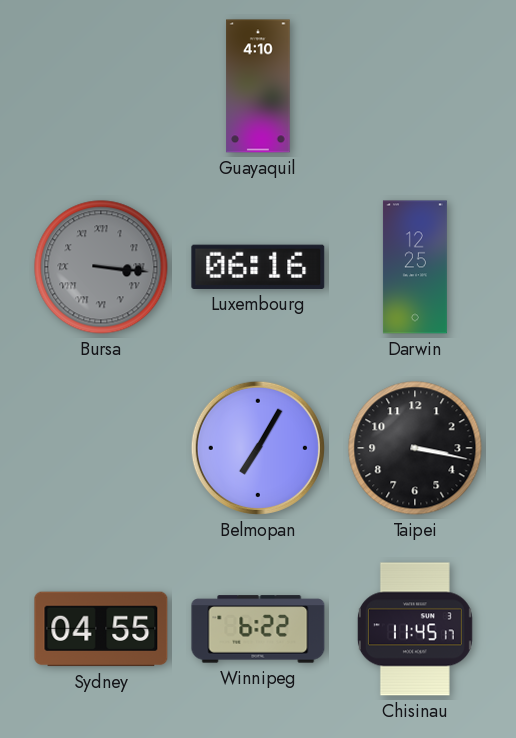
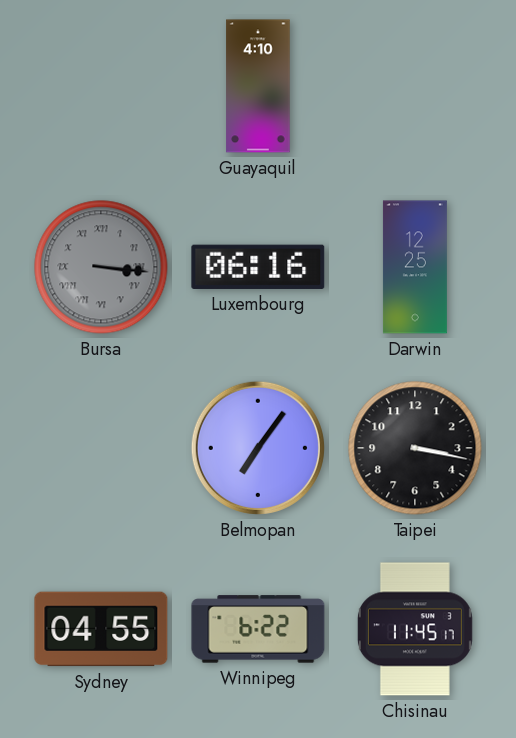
Belmopan: 7:05 -> 7:06
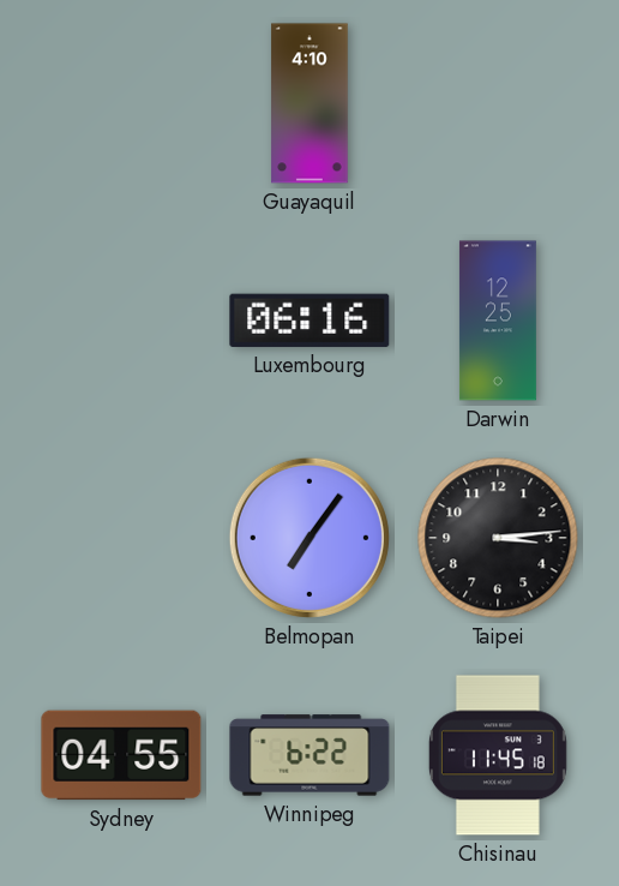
Bursa: 3:16 -> none
Taipei: 3:17 -> 3:14
Chisinau: 11:45:17 -> 11:45:18
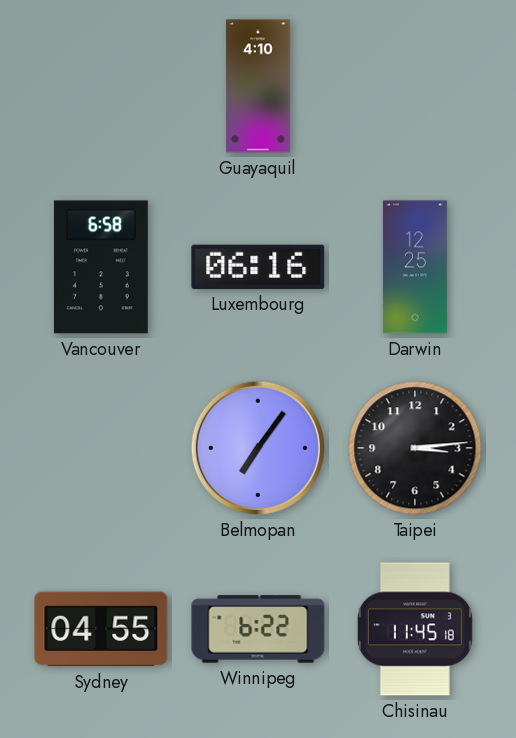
Vancouver: none -> 6:58
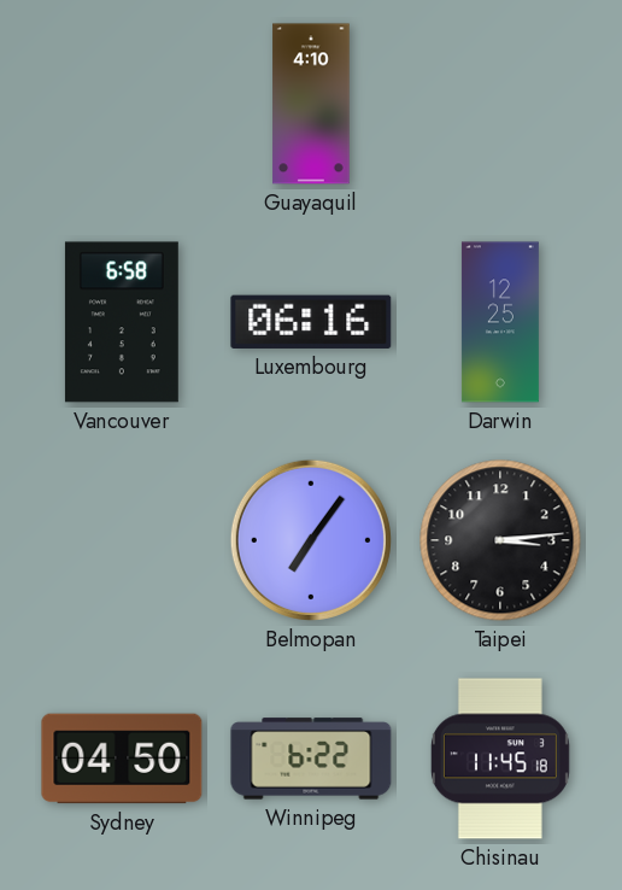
Sydney: 04:55 -> 04:50
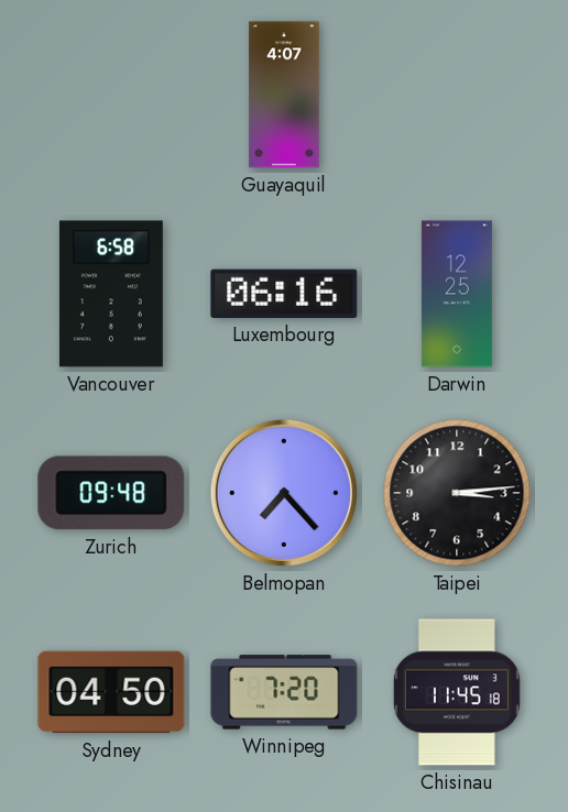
Guayaquil: 4:10 -> 4:07
Zurich: none -> 09:48
Belmopan: 7:06 -> 7:23
Winnipeg: 6:22 -> 7:20
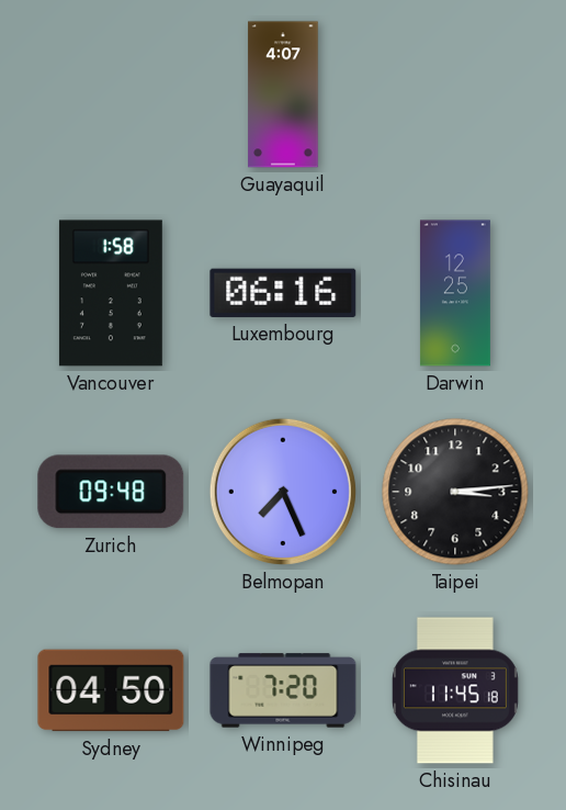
Vancouver: 6:58 -> 1:58
Belmopan: 7:23 -> 7:26
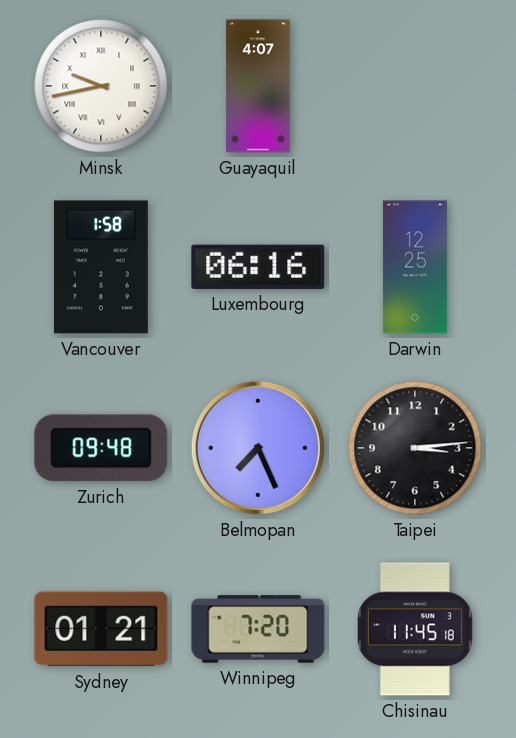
Minsk: none -> 9:43
Sydney: 04:50 -> 01:21
